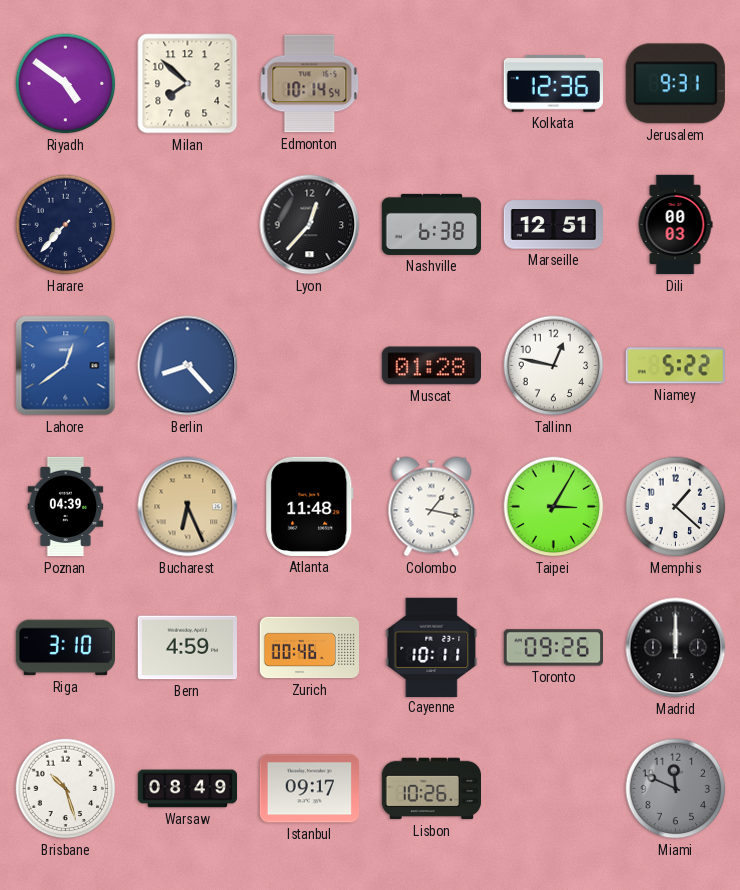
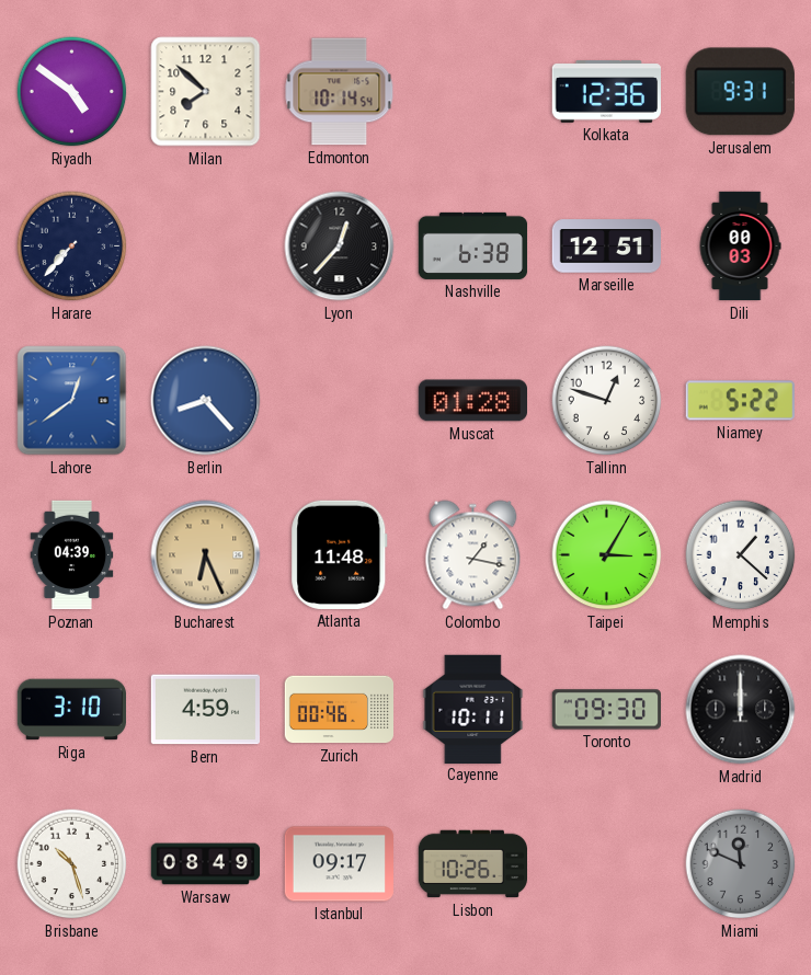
Tallinn: 12:47 -> 12:48
Toronto: 09:26 -> 09:30
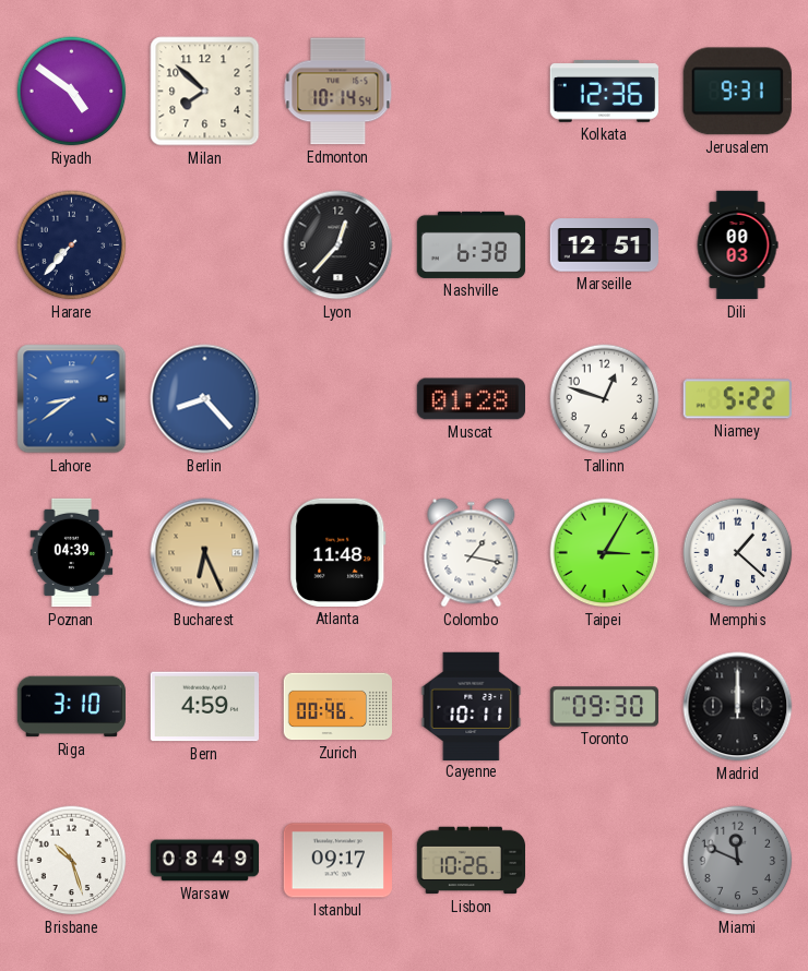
Lahore: 12:39 -> 8:39
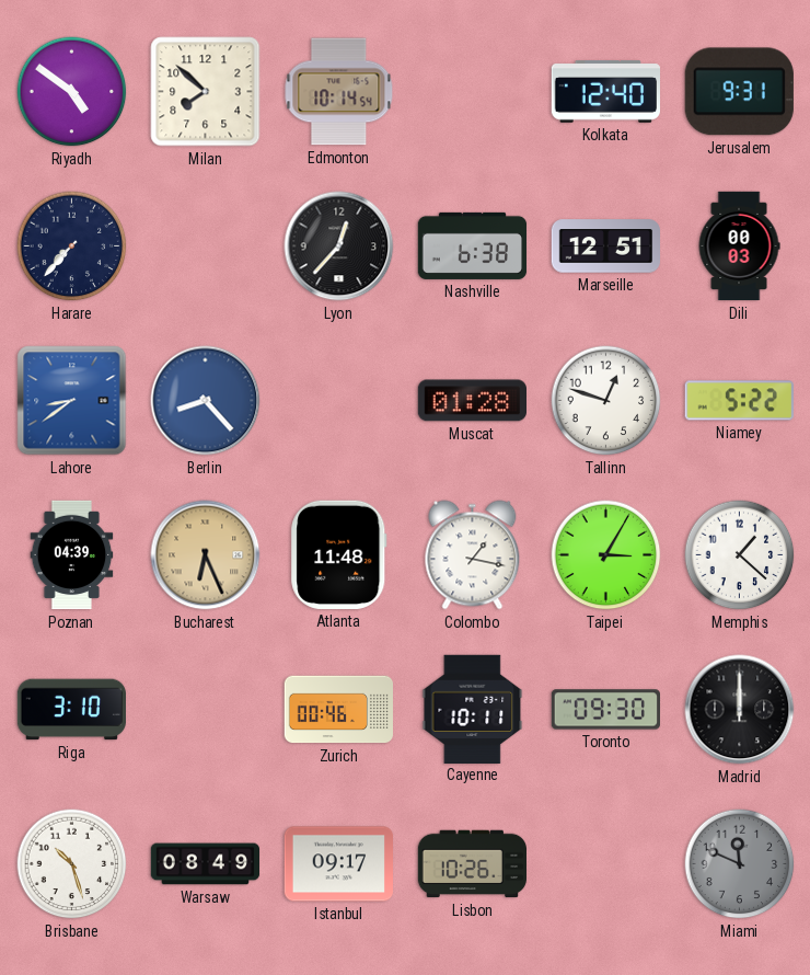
Kolkata: 12:36 -> 12:40
Bern: 4:59 -> none
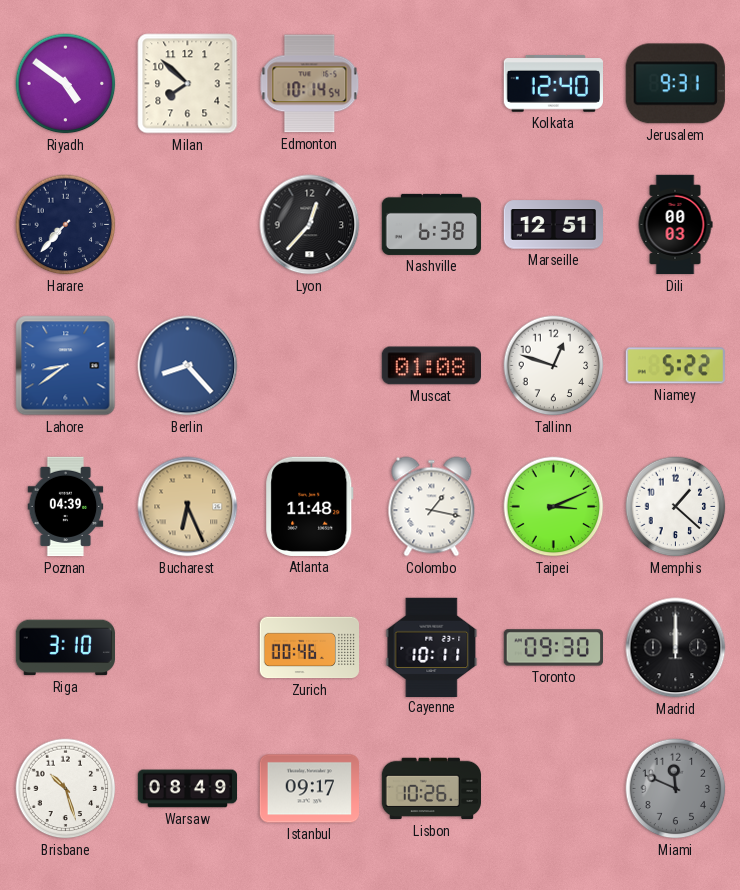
Muscat: 01:28 -> 01:08
Taipei: 3:05 -> 3:11
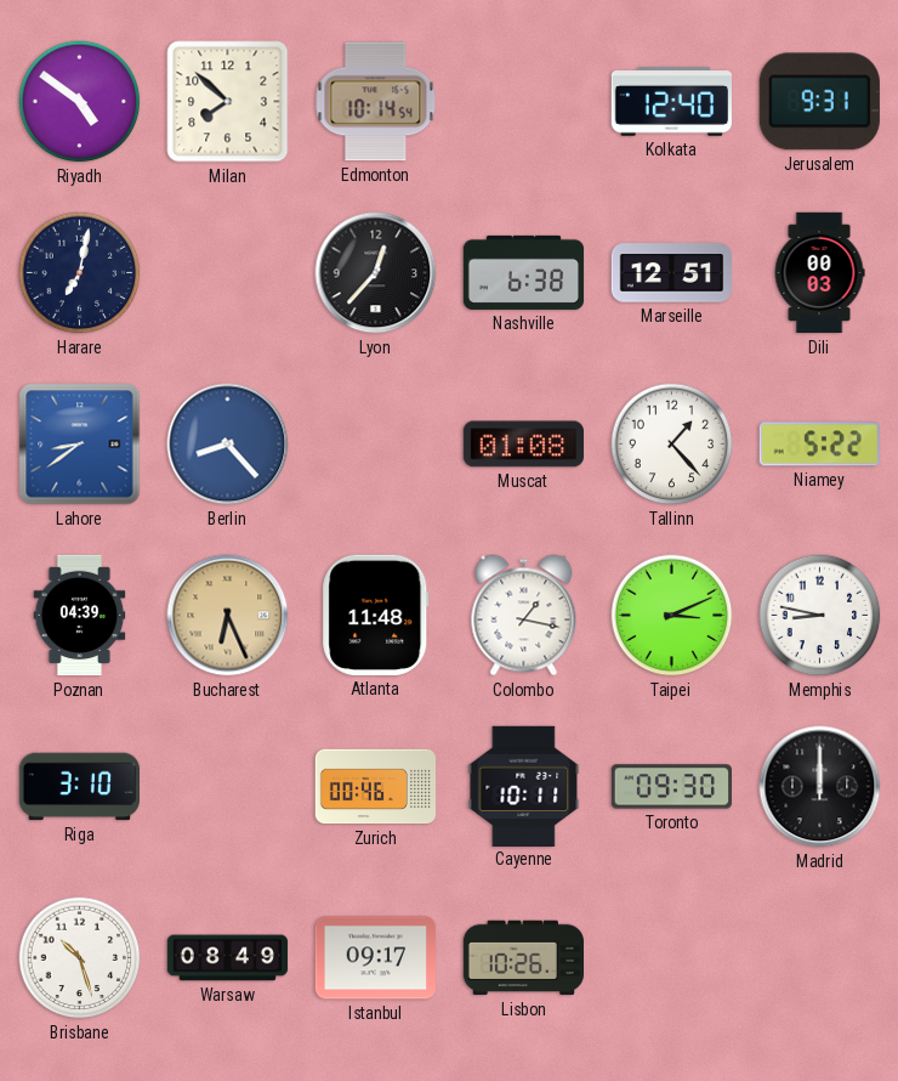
Harare: 7:37 -> 7:02
Tallinn: 12:48 -> 1:23
Memphis: 1:22 -> 8:47
Miami: 11:49 -> none
